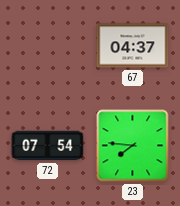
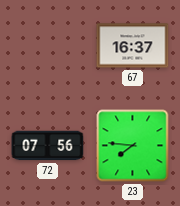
67: 04:37 -> 16:37
72: 07:54 -> 07:56
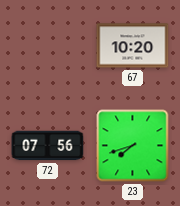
67: 16:37 -> 10:20
23: 7:46 -> 7:42
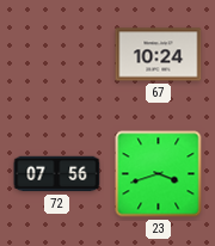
67: 10:20 -> 10:24
23: 7:42 -> 3:42
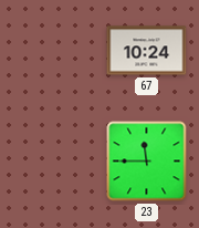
72: 07:56 -> none
23: 3:42 -> 11:45
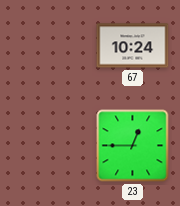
23: 11:45 -> 12:45
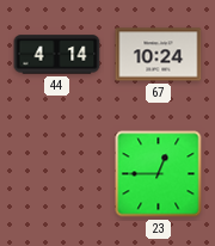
44: none -> 4:14
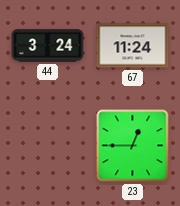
44: 4:14 -> 3:24
67: 10:24 -> 11:24
